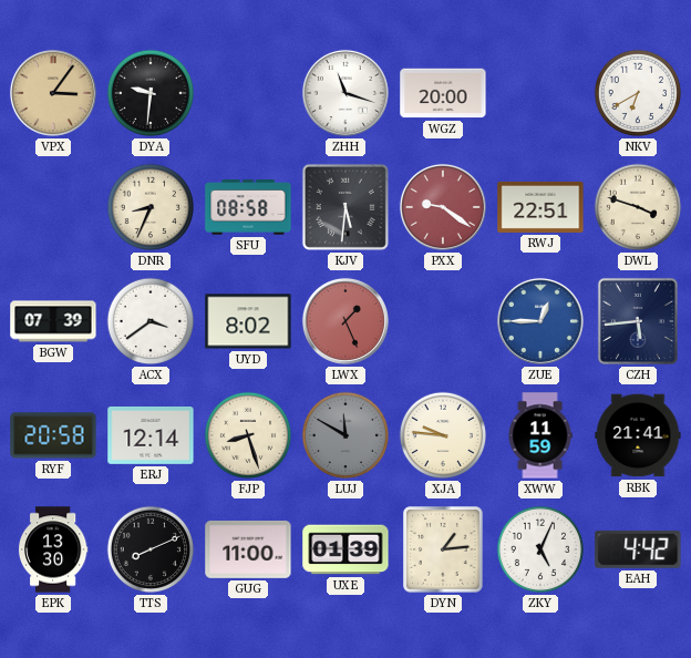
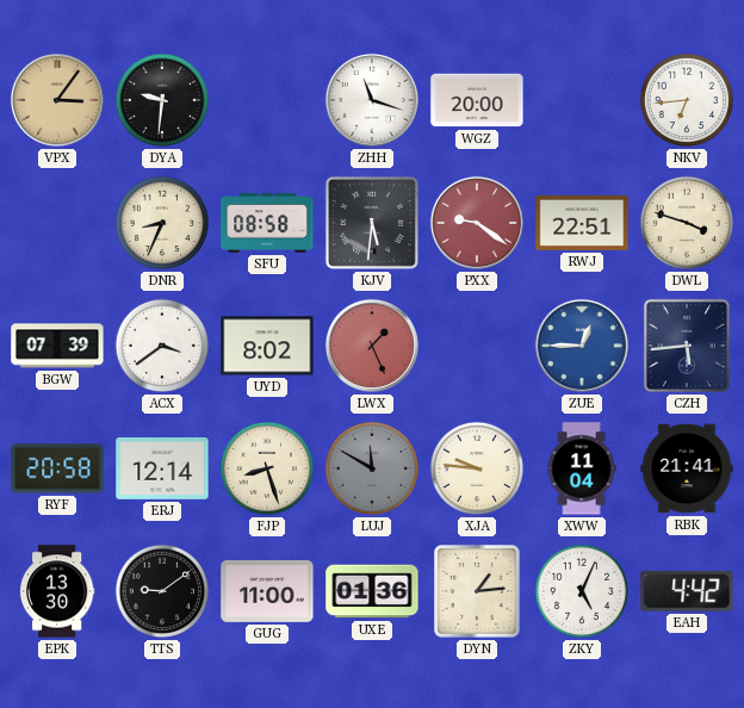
NKV: 6:40 -> 6:44
XWW: 11:59 -> 11:04
TTS: 8:11 -> 9:09
UXE: 01:39 -> 01:36
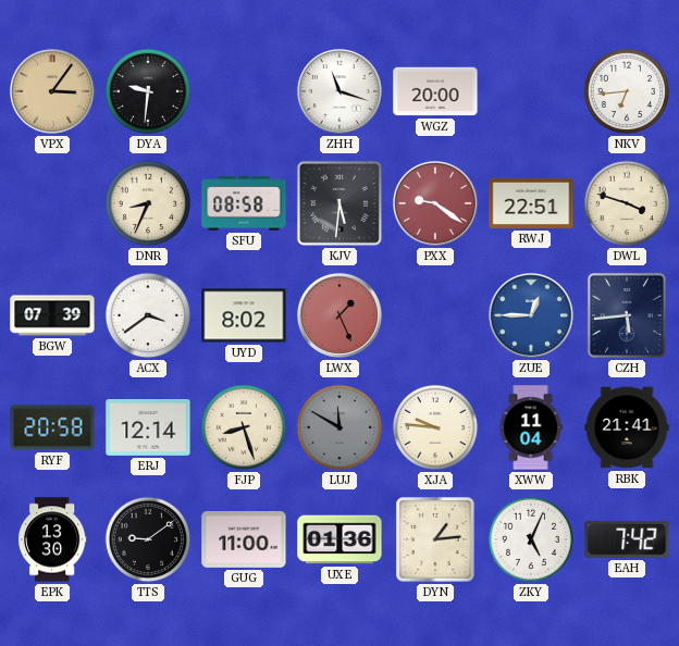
EAH: 4:42 -> 7:42
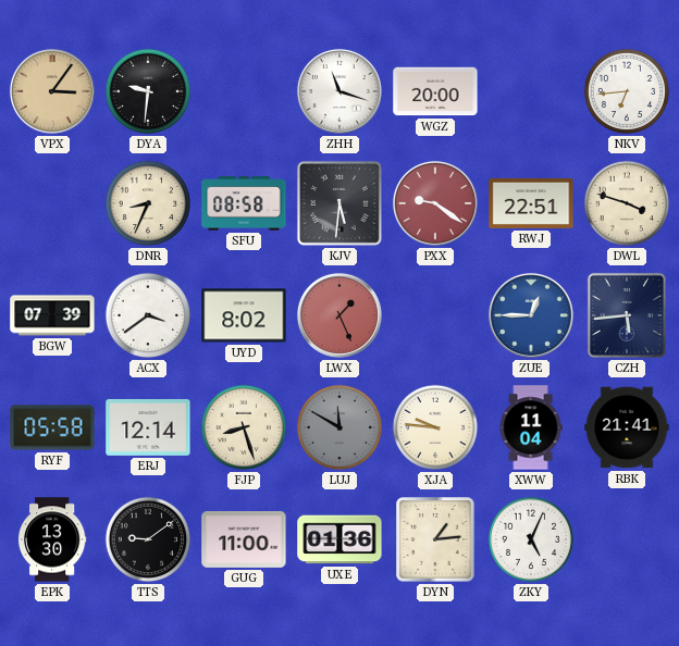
RYF: 20:58 -> 05:58
EAH: 7:42 -> none
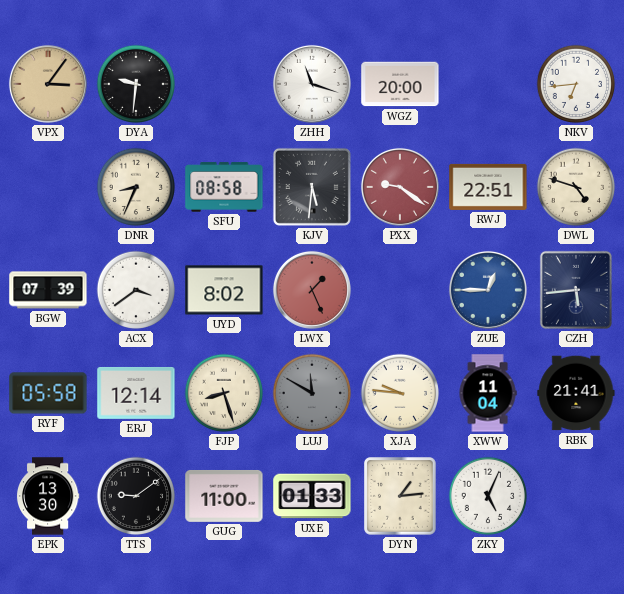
DWL: 3:48 -> 4:48
UXE: 01:36 -> 01:33
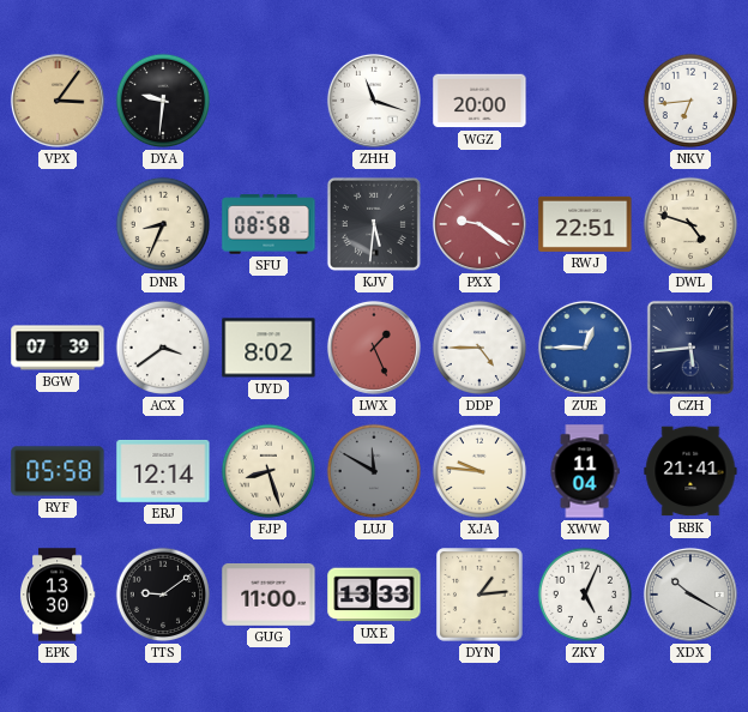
DDP: none -> 4:45
UXE: 01:33 -> 13:33
XDX: none -> 10:20
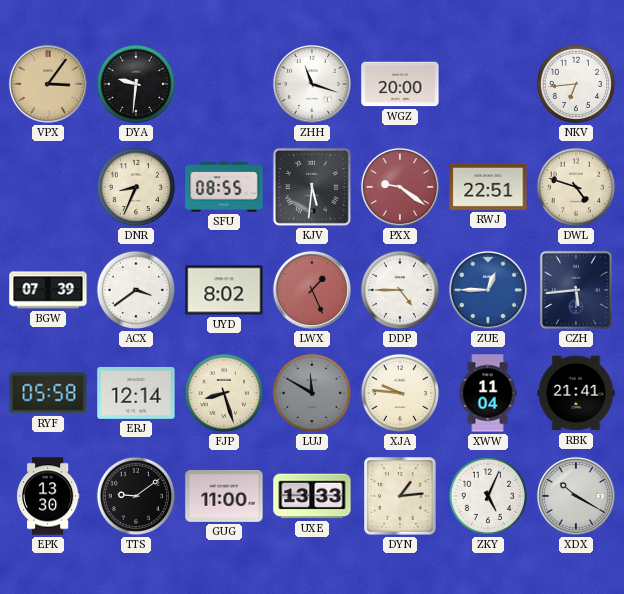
SFU: 08:58 -> 08:55
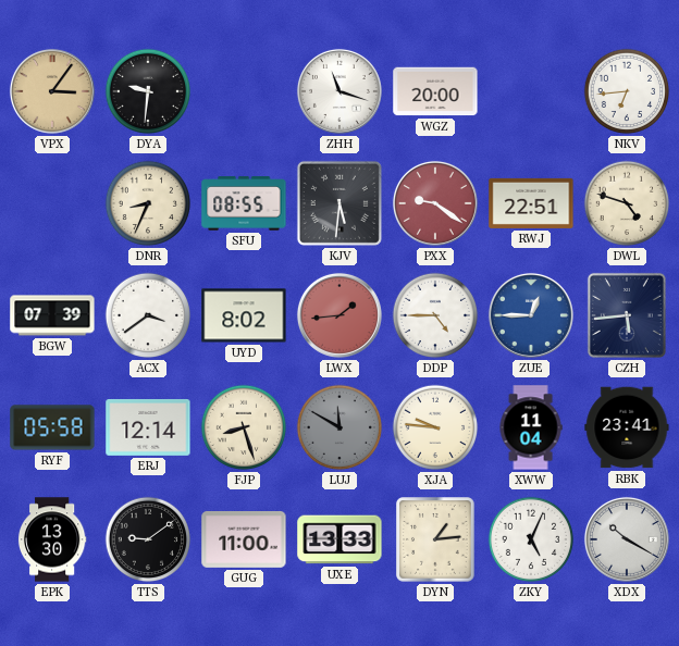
LWX: 1:26 -> 1:44
RBK: 21:41 -> 23:41
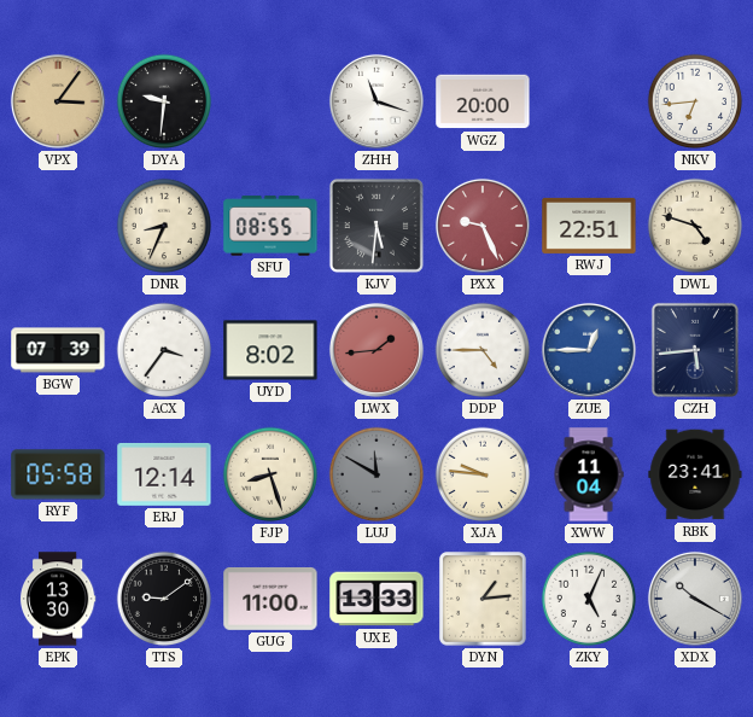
PXX: 9:21 -> 9:26
ACX: 3:39 -> 3:36
